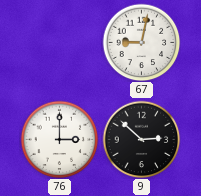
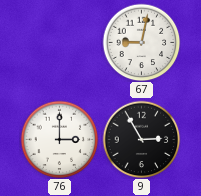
9: 2:52 -> 2:55
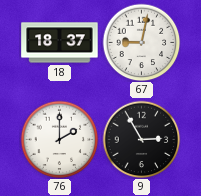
18: none -> 18:37
76: 3:00 -> 2:00
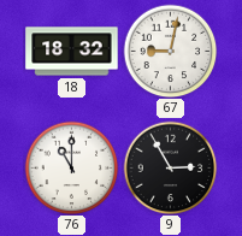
18: 18:37 -> 18:32
76: 2:00 -> 11:00
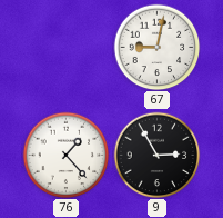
18: 18:32 -> none
76: 11:00 -> 1:23
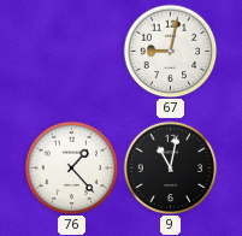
9: 2:55 -> 11:02
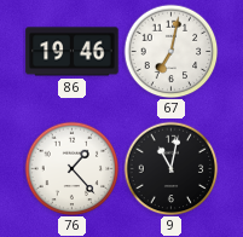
86: none -> 19:46
67: 9:02 -> 7:02
